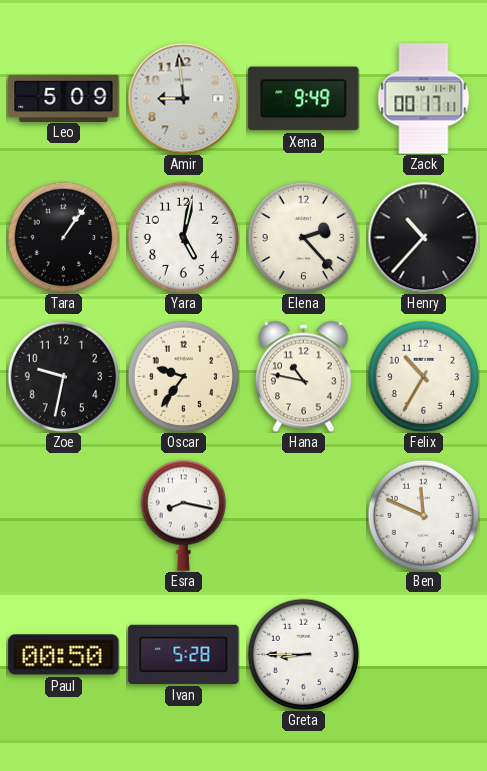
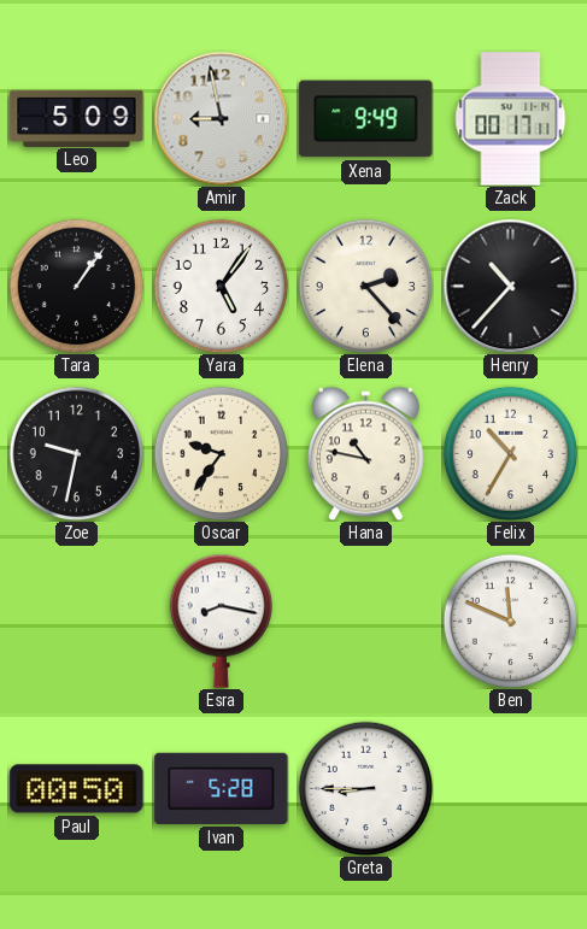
Amir: 8:59 -> 8:58
Yara: 5:02 -> 5:06
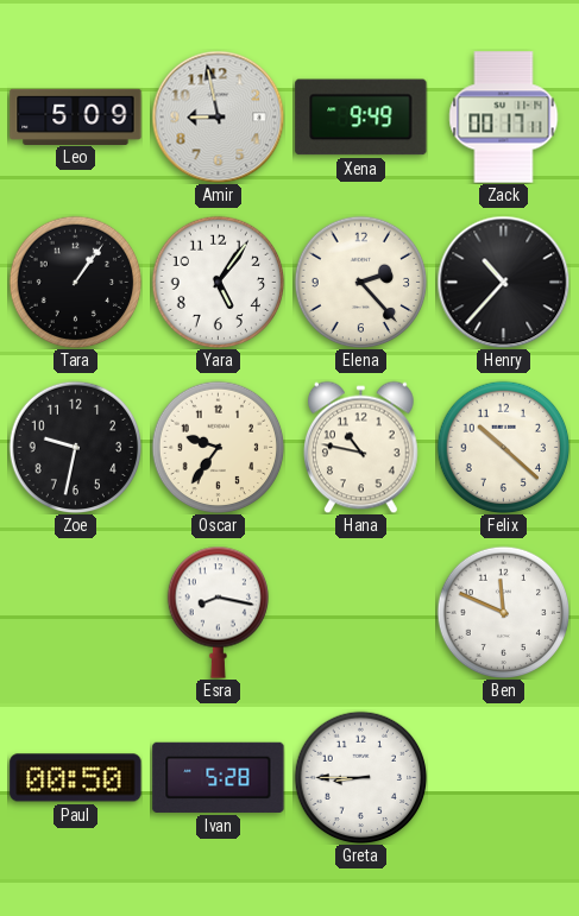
Felix: 10:35 -> 10:22
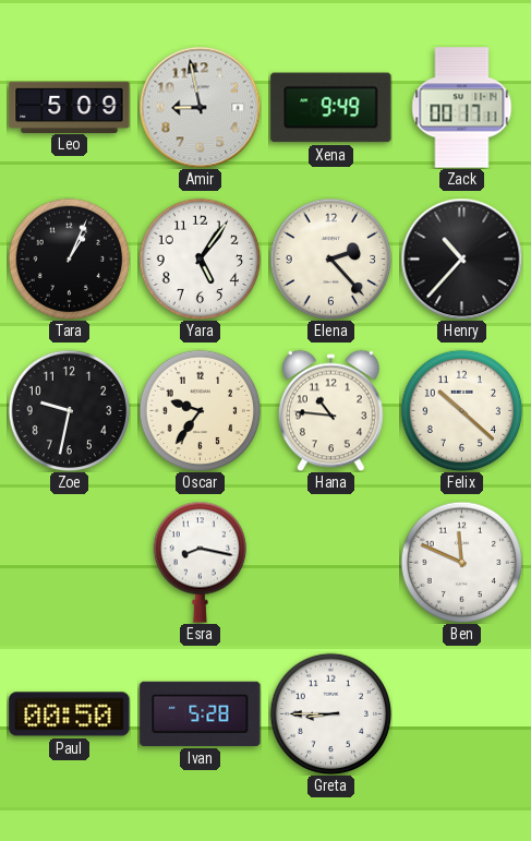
Tara: 1:06 -> 1:04
Hana: 10:47 -> 10:46
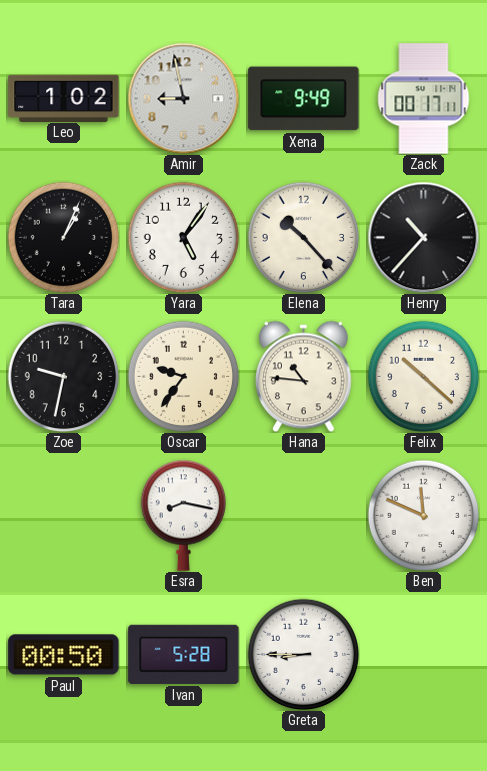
Leo: 5:09 -> 1:02
Elena: 2:23 -> 10:23
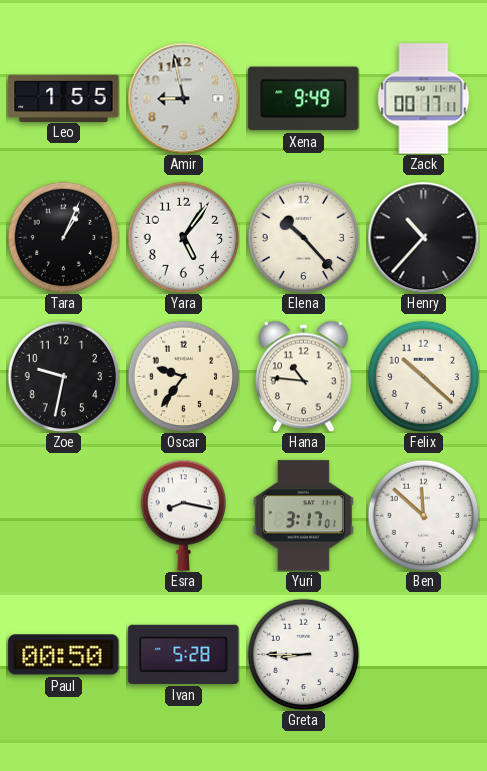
Leo: 1:02 -> 1:55
Yuri: none -> 3:17
Ben: 11:49 -> 11:52
